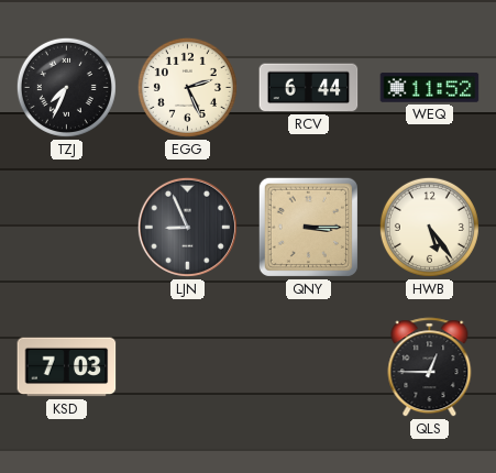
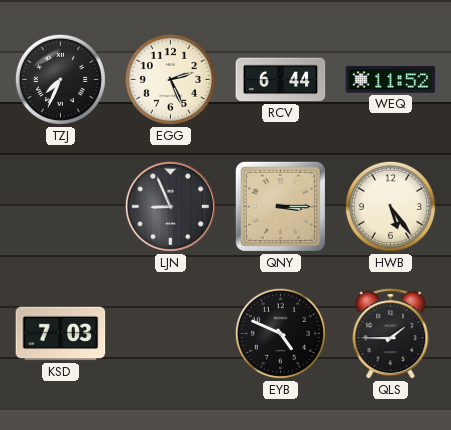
EYB: none -> 4:49
QLS: 12:45 -> 1:45
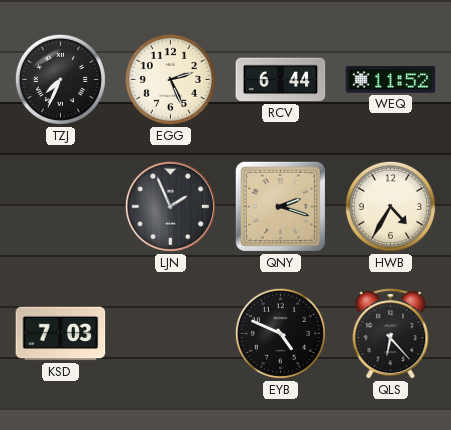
LJN: 8:56 -> 1:56
QNY: 3:15 -> 2:18
HWB: 5:24 -> 4:35
QLS: 1:45 -> 6:23
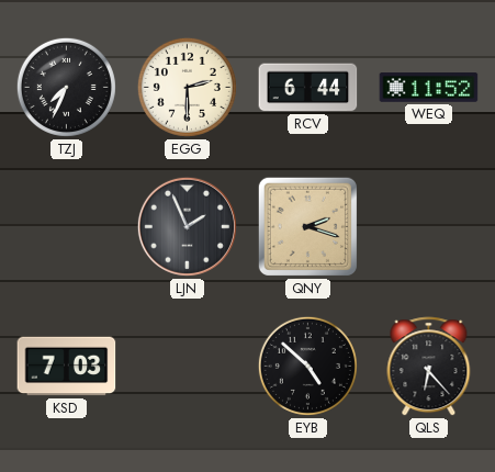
EGG: 2:26 -> 2:30
HWB: 4:35 -> none
EYB: 4:49 -> 4:52
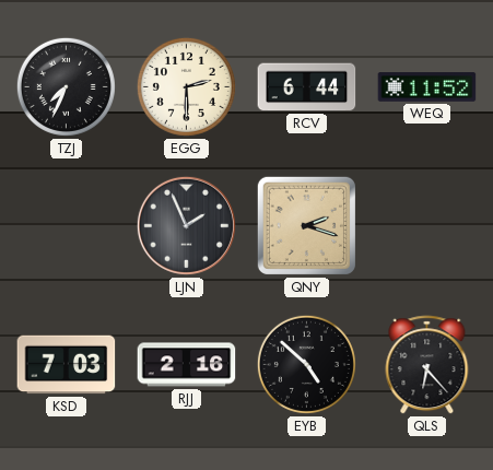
RJJ: none -> 2:16
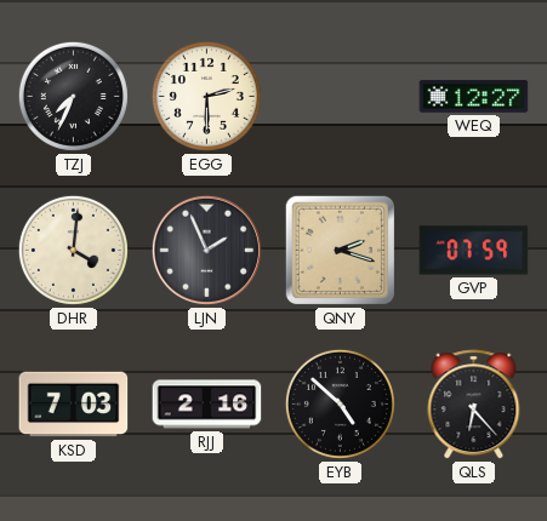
RCV: 6:44 -> none
WEQ: 11:52 -> 12:27
DHR: none -> 4:01
GVP: none -> 07:59
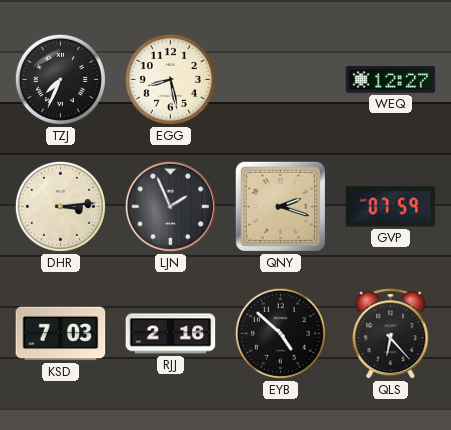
EGG: 2:30 -> 8:28
DHR: 4:01 -> 3:14
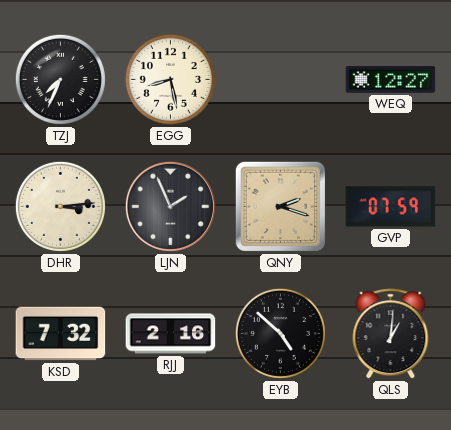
KSD: 7:03 -> 7:32
QLS: 6:23 -> 1:01
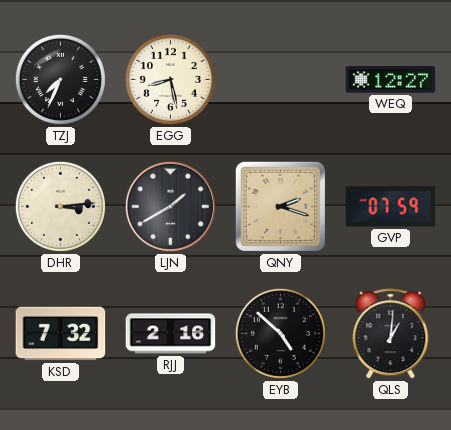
LJN: 1:56 -> 1:40
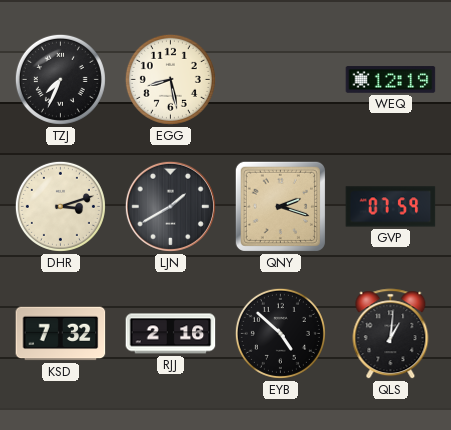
WEQ: 12:27 -> 12:19
DHR: 3:14 -> 3:12
